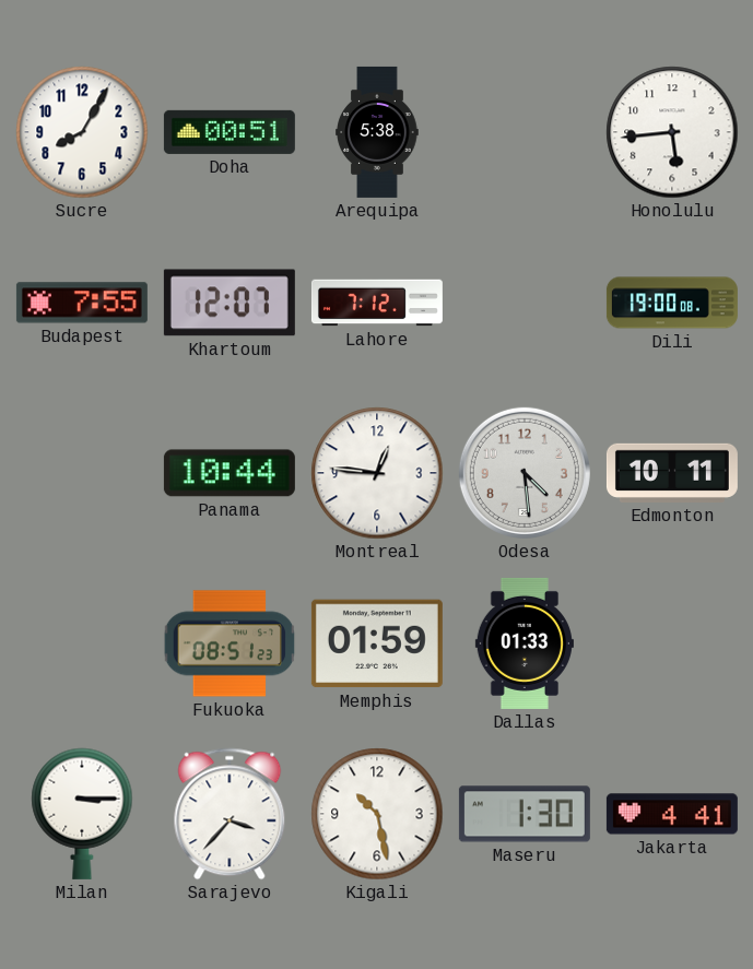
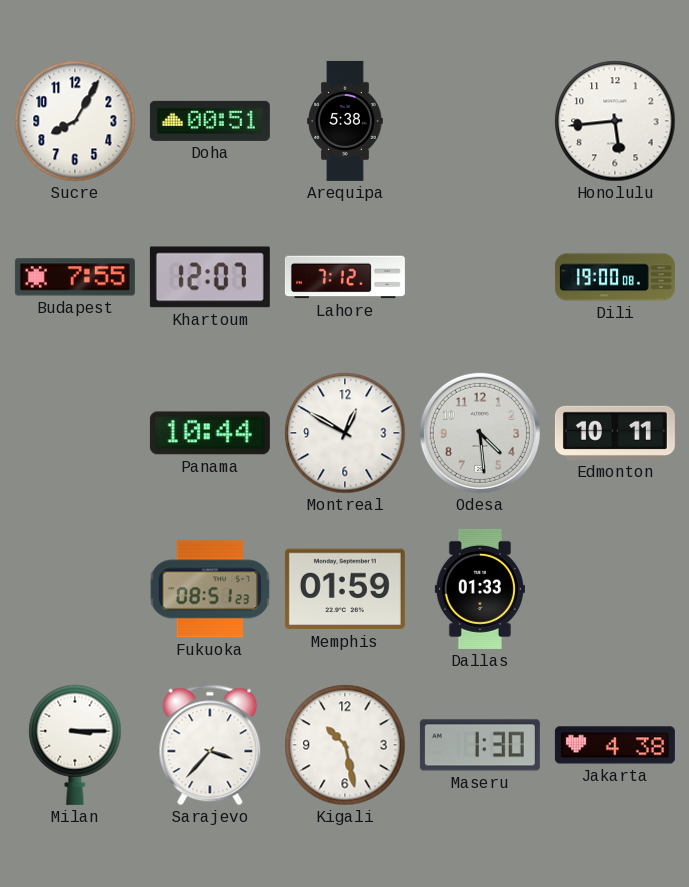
Montreal: 12:46 -> 12:50
Jakarta: 4:41 -> 4:38
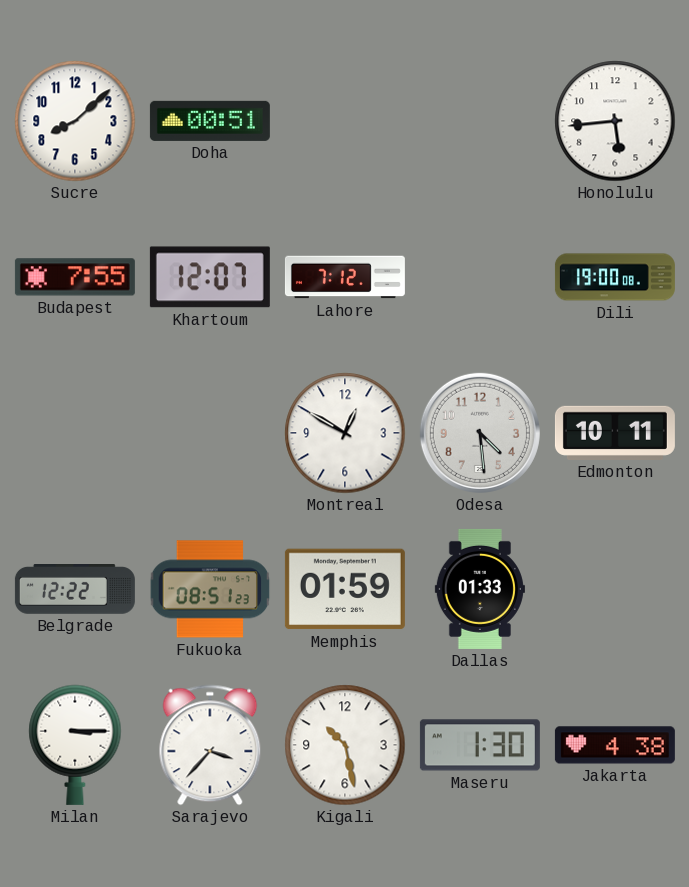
Sucre: 8:05 -> 8:08
Arequipa: 5:38 -> none
Panama: 10:44 -> none
Belgrade: none -> 12:22
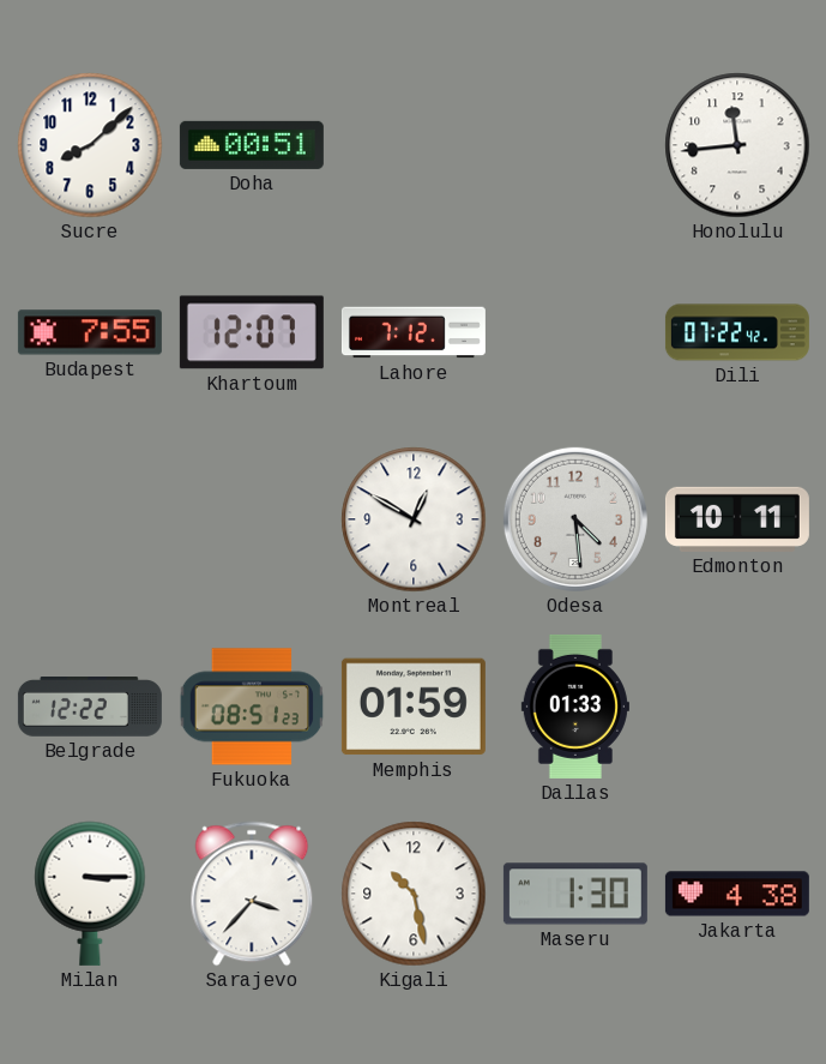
Honolulu: 5:44 -> 11:44
Dili: 19:00 -> 07:22
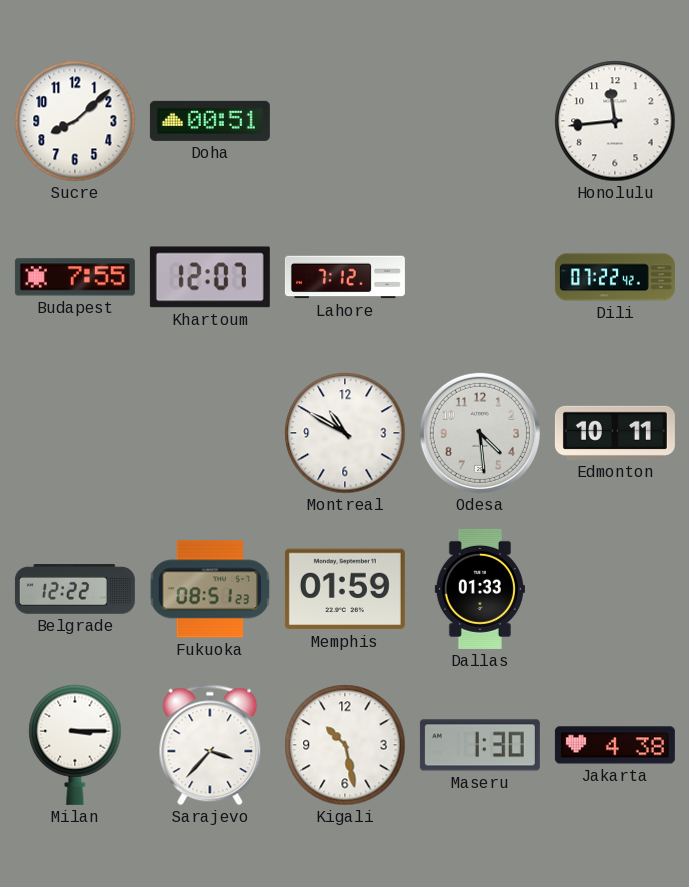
Montreal: 12:50 -> 10:50
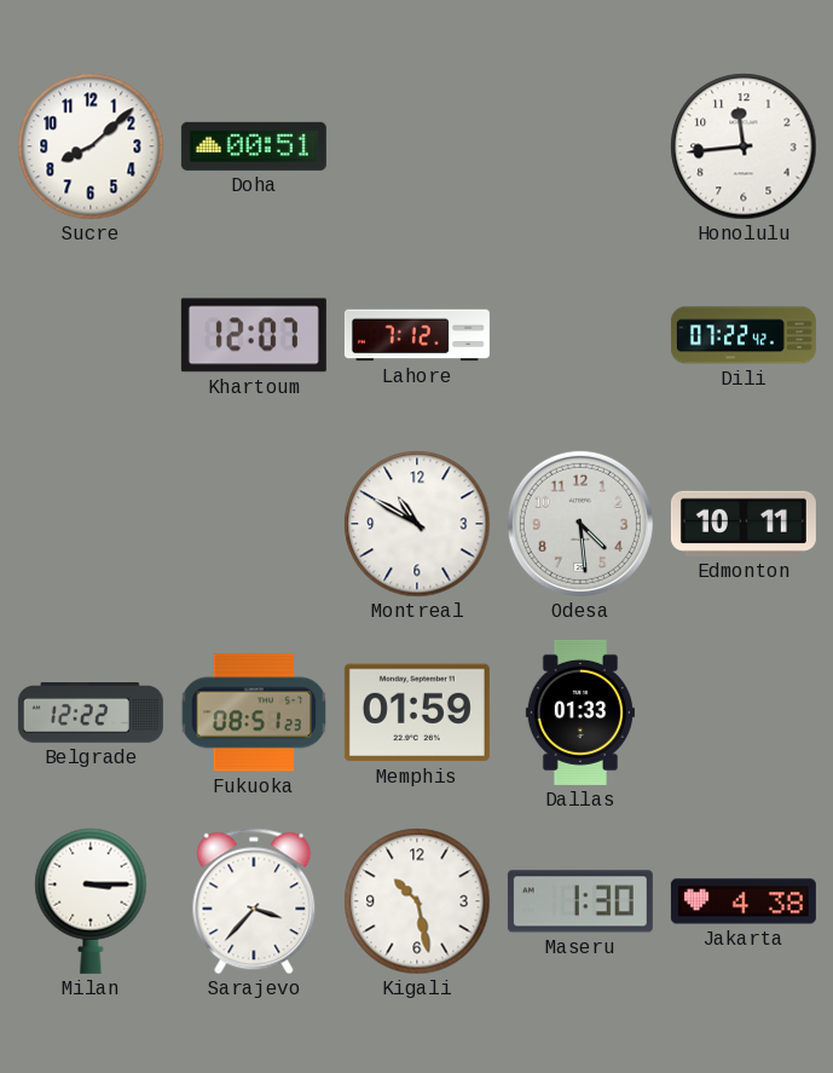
Budapest: 7:55 -> none
